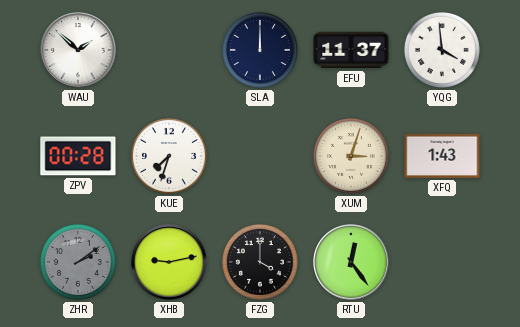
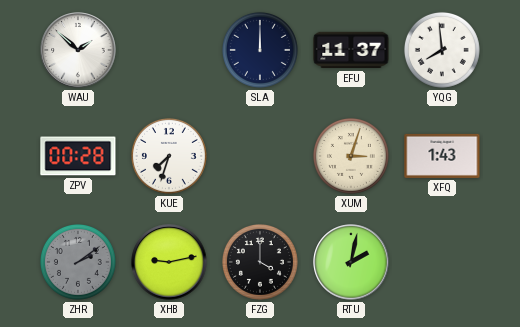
YQG: 3:59 -> 7:59
RTU: 12:24 -> 2:02
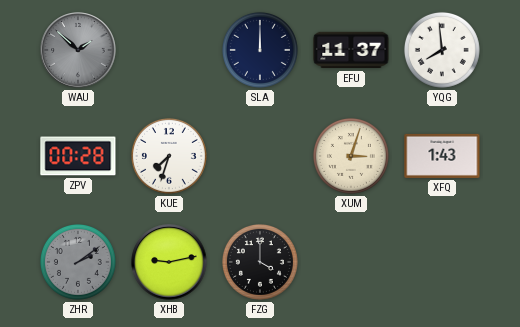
WAU dial: white -> grey
RTU: 2:02 -> none
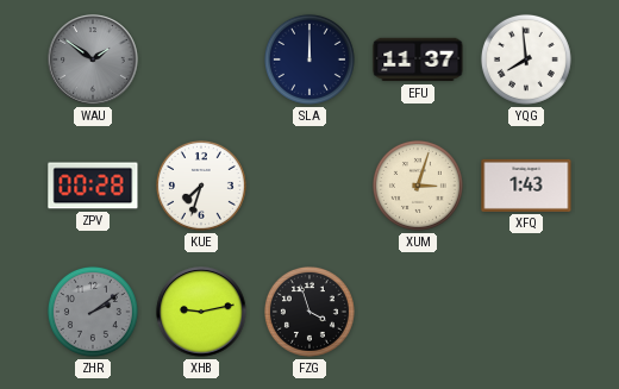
WAU: 1:52 -> 1:51
FZG: 4:00 -> 3:57
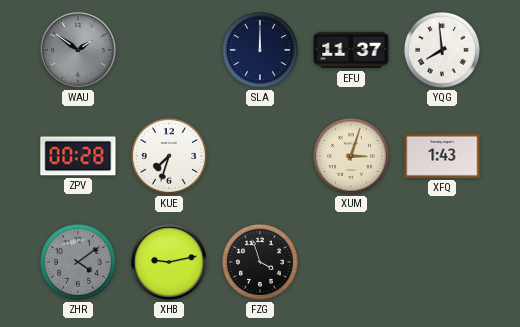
ZHR: 2:09 -> 4:09
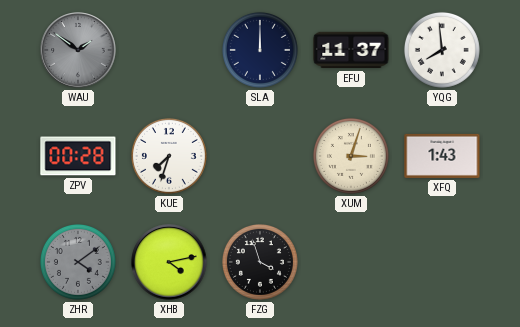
XHB: 9:13 -> 4:13
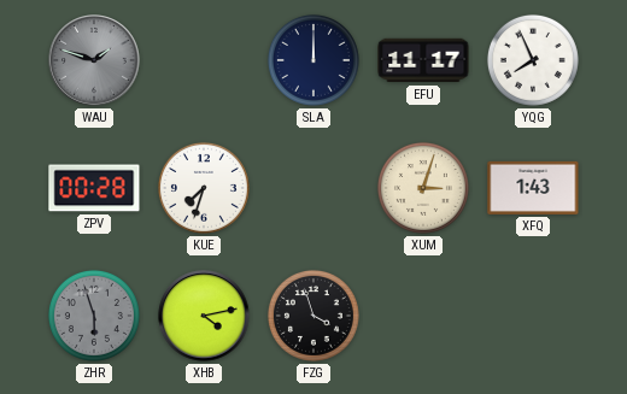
WAU: 1:51 -> 1:48
EFU: 11:37 -> 11:17
YQG: 7:59 -> 7:56
ZHR: 4:09 -> 5:57
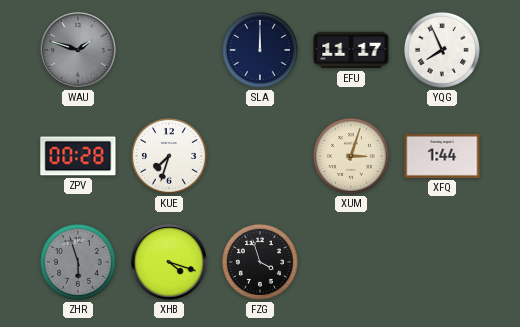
XFQ: 1:43 -> 1:44
XHB: 4:13 -> 4:18
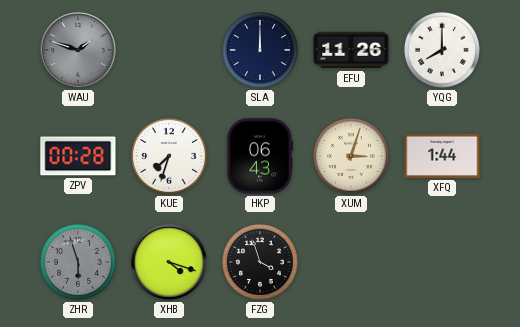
EFU: 11:17 -> 11:26
YQG: 7:56 -> 8:00
HKP: none -> 06:43
